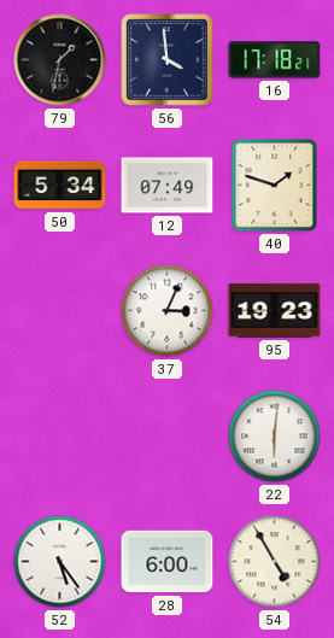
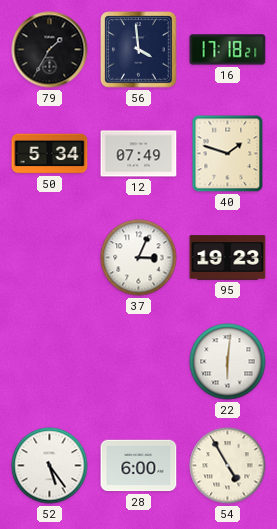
79: 1:32 -> 1:35
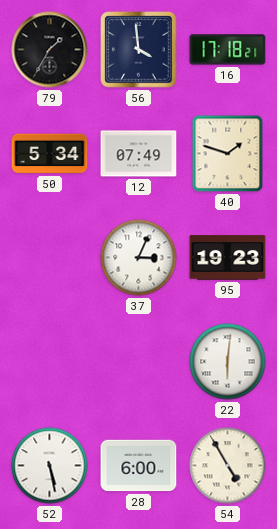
52: 5:24 -> 5:28
